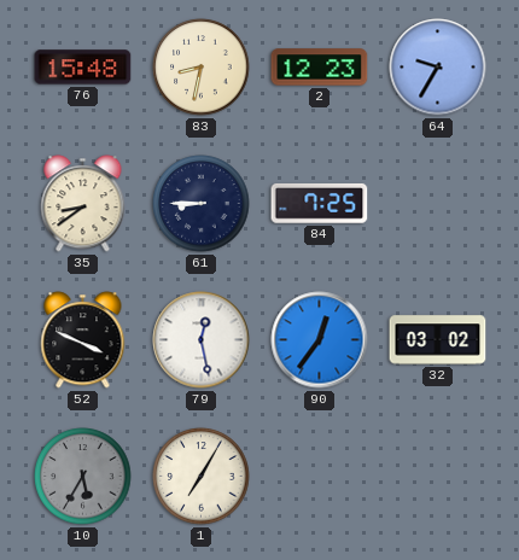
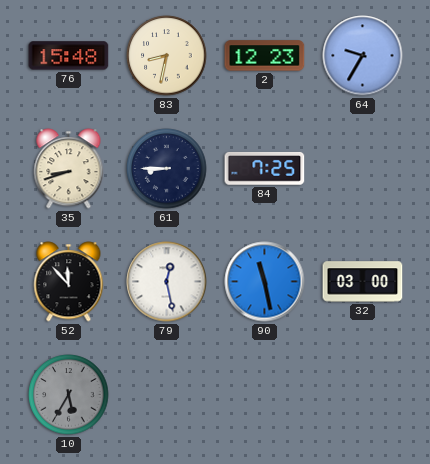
35: 8:39 -> 8:42
52: 3:49 -> 11:53
90: 12:36 -> 11:28
32: 03:02 -> 03:00
1: 7:05 -> none
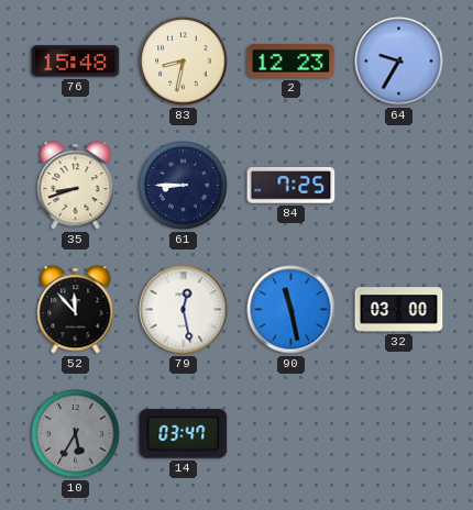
14: none -> 03:47
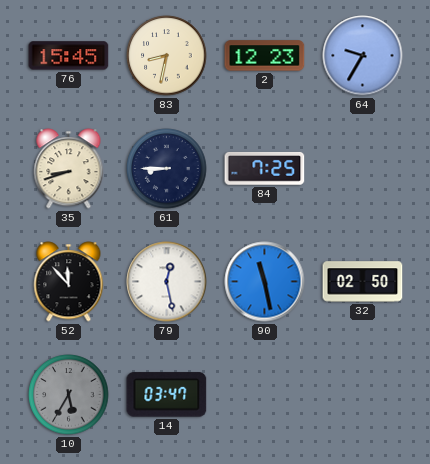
76: 15:48 -> 15:45
32: 03:00 -> 02:50
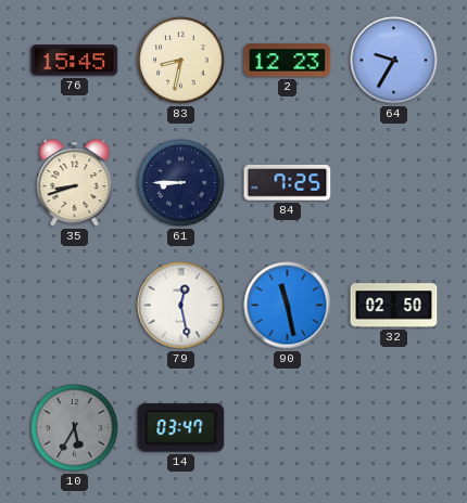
52: 11:53 -> none
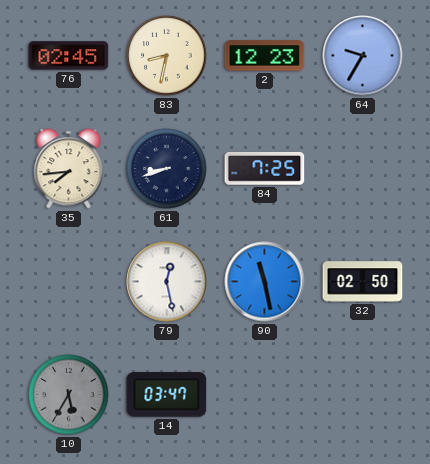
76: 15:45 -> 02:45
35: 8:42 -> 7:44
61: 8:45 -> 8:42
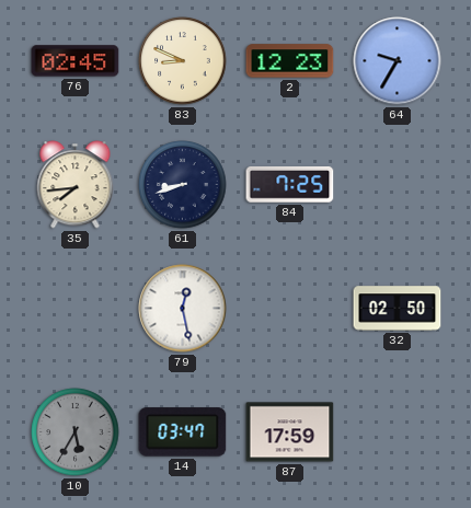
83: 8:32 -> 8:49
90: 11:28 -> none
87: none -> 17:59
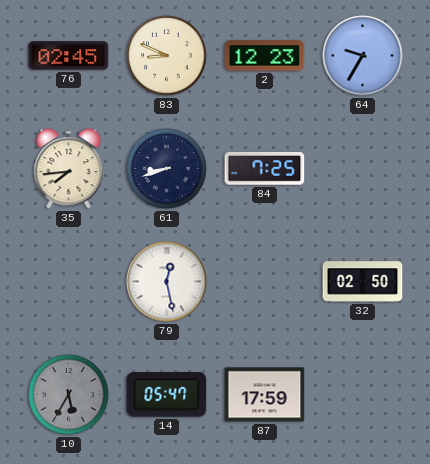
14: 03:47 -> 05:47
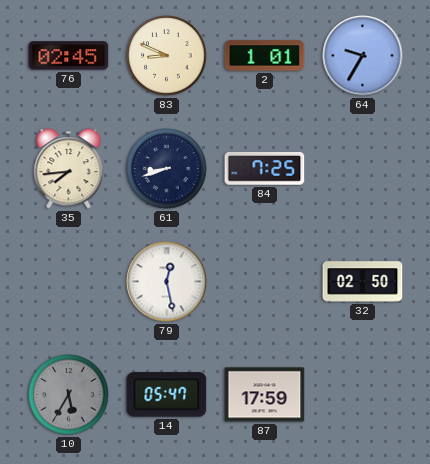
2: 12:23 -> 1:01
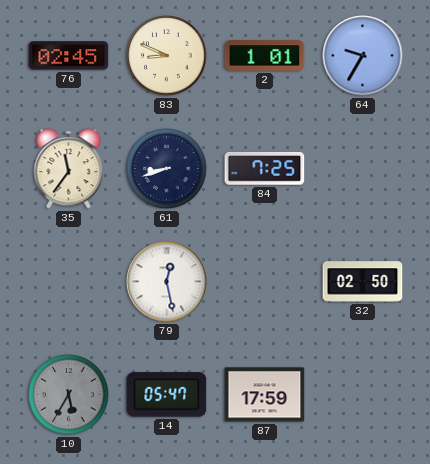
35: 7:44 -> 11:36
